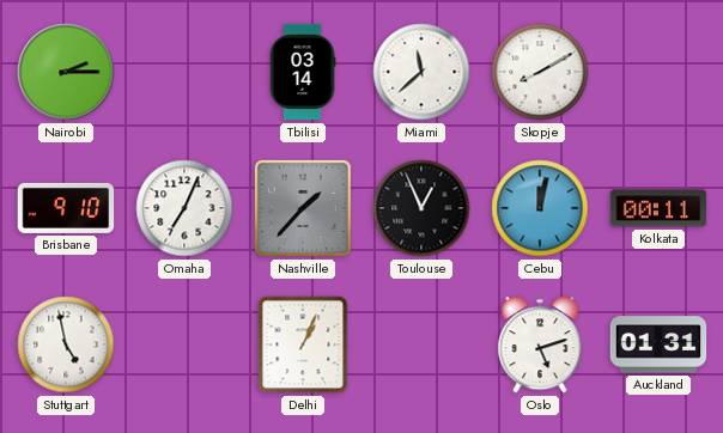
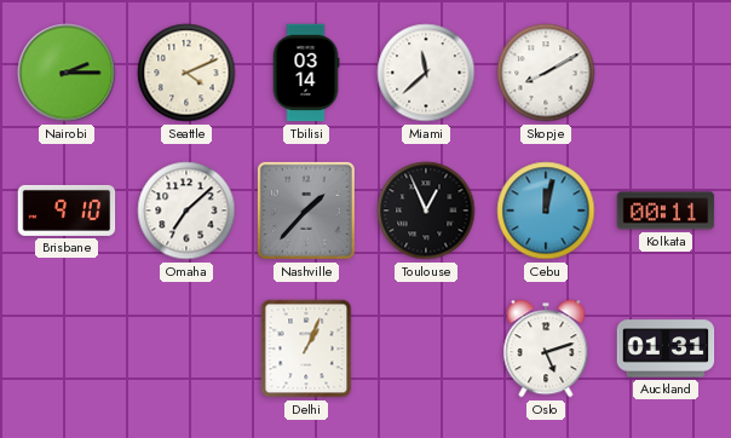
Seattle: none -> 4:11
Omaha: 7:04 -> 7:08
Stuttgart: 4:58 -> none
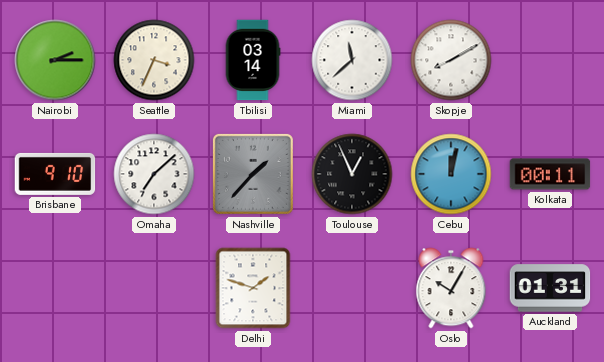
Seattle: 4:11 -> 3:34
Delhi: 1:04 -> 1:48
Oslo: 5:12 -> 10:05
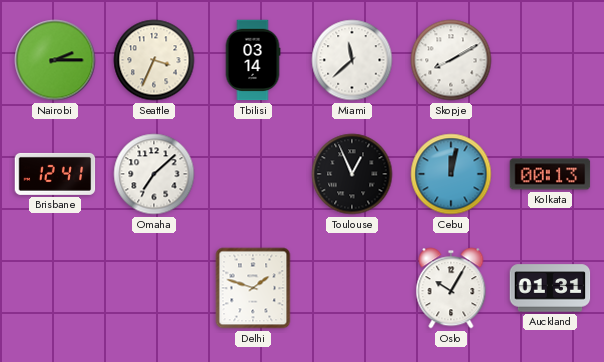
Brisbane: 9:10 -> 12:41
Nashville: 1:37 -> none
Kolkata: 00:11 -> 00:13
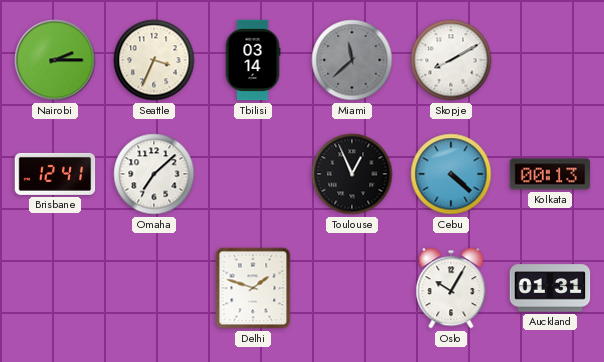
Miami dial: white -> grey
Cebu: 12:02 -> 4:22
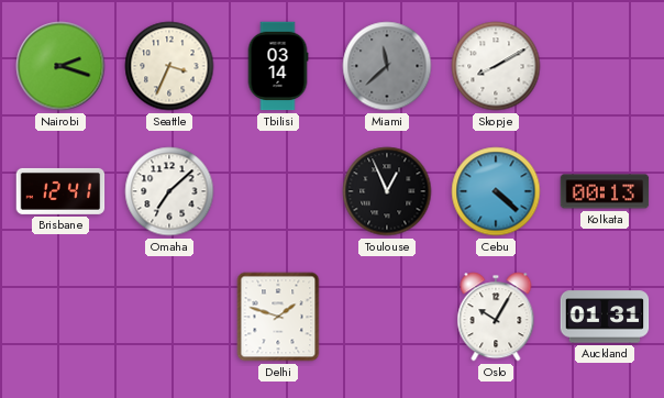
Nairobi: 2:15 -> 2:18
